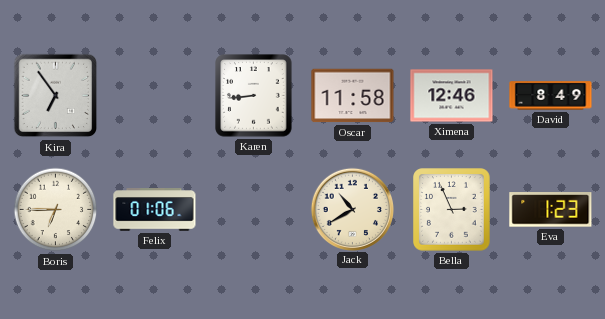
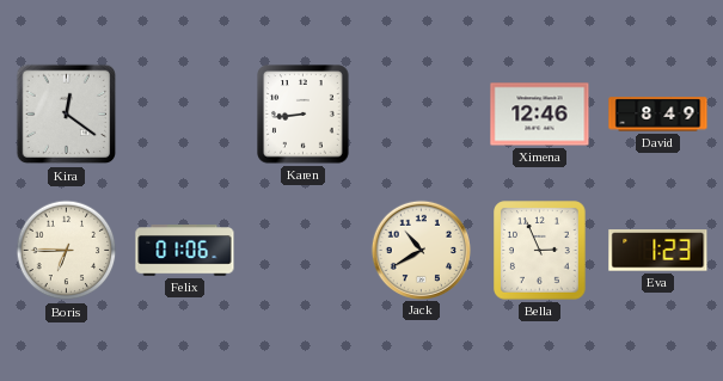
Kira: 6:54 -> 12:21
Oscar: 11:58 -> none
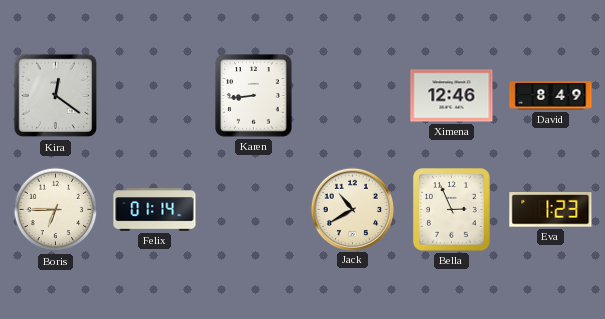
Felix: 01:06 -> 01:14
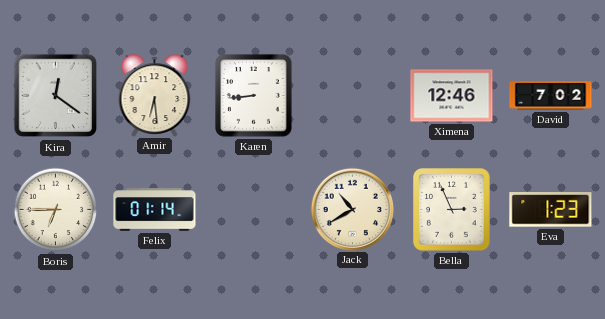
Amir: none -> 6:29
David: 8:49 -> 7:02
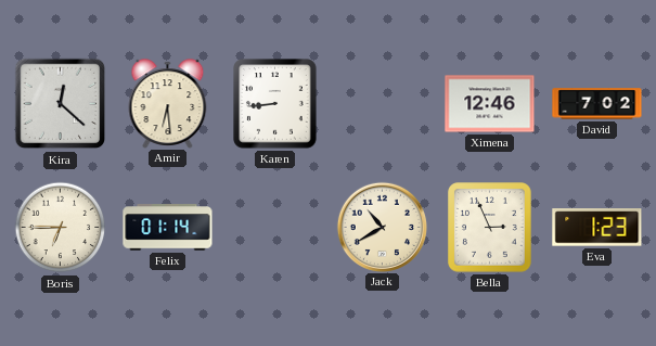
Kira: 12:21 -> 12:22
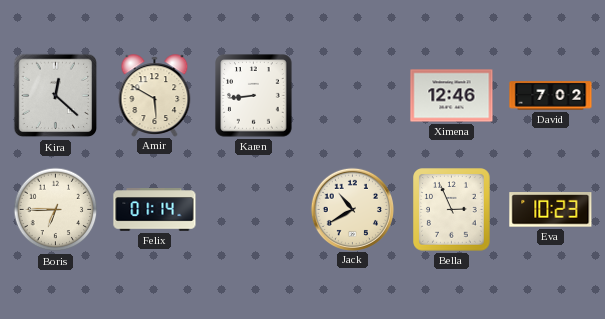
Amir: 6:29 -> 5:50
Eva: 1:23 -> 10:23
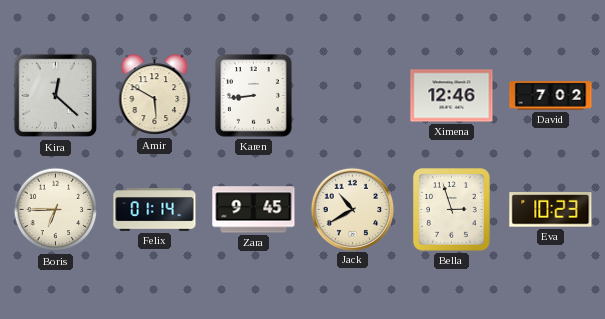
Zara: none -> 9:45
Bella: 2:56 -> 2:57
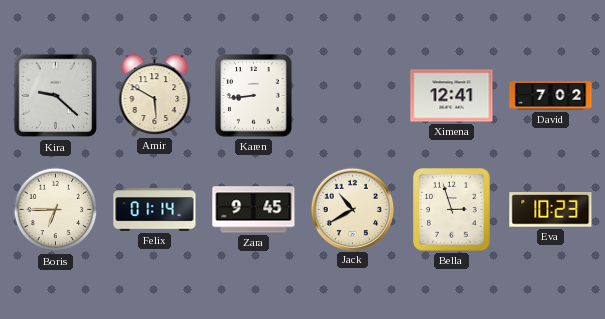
Kira: 12:22 -> 9:22
Ximena: 12:46 -> 12:41
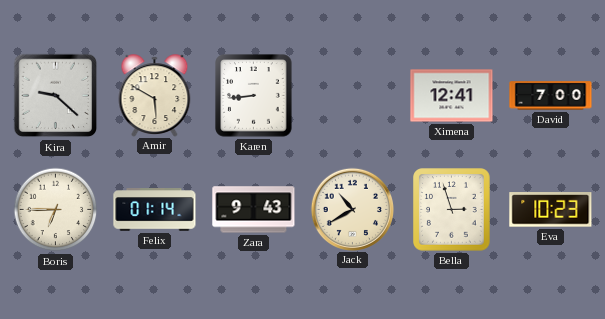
David: 7:02 -> 7:00
Zara: 9:45 -> 9:43
